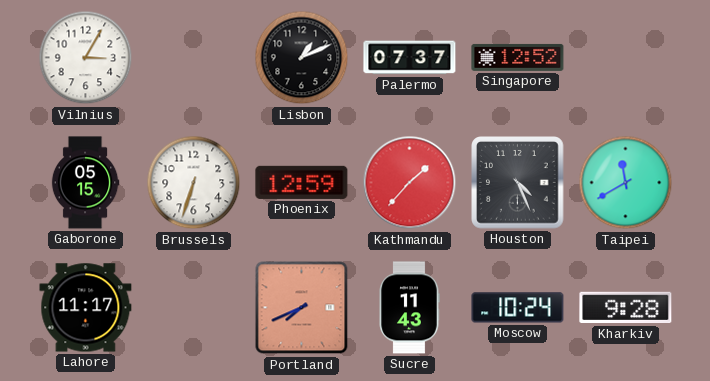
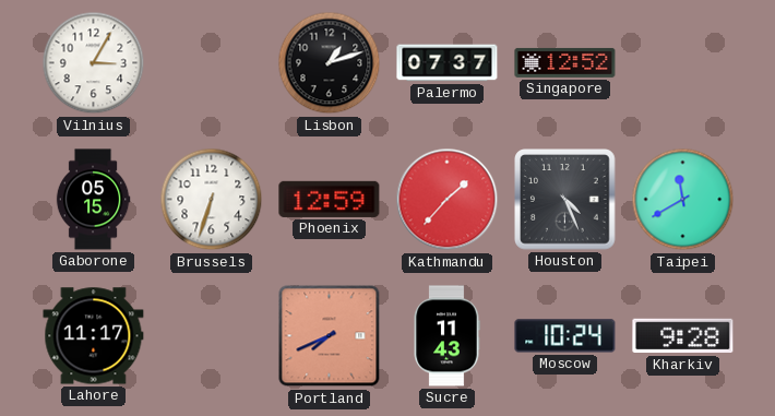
Lisbon: 1:11 -> 1:12
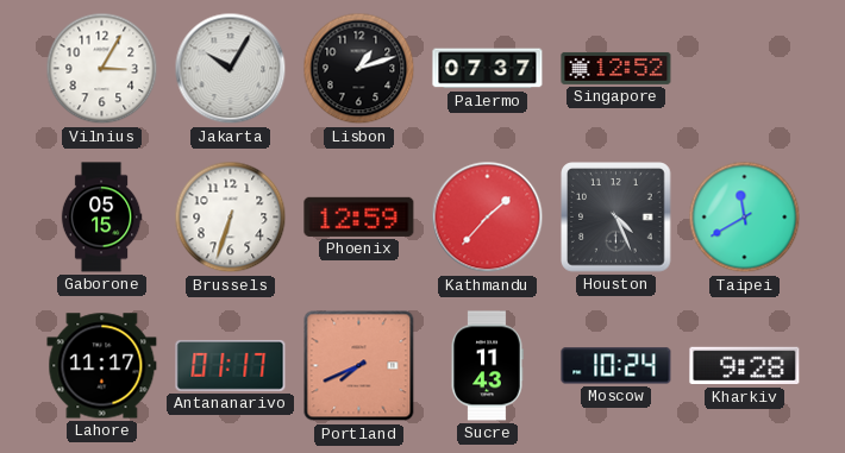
Jakarta: none -> 10:05
Antananarivo: none -> 01:17
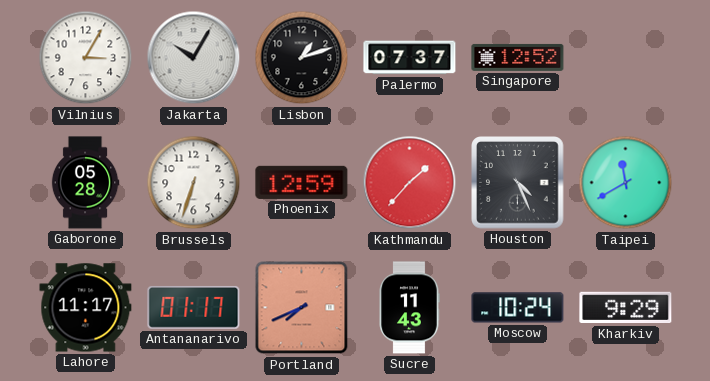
Gaborone: 05:15 -> 05:28
Kharkiv: 9:28 -> 9:29
